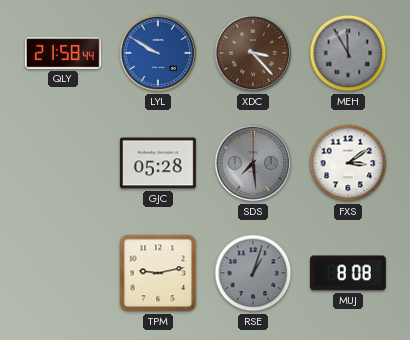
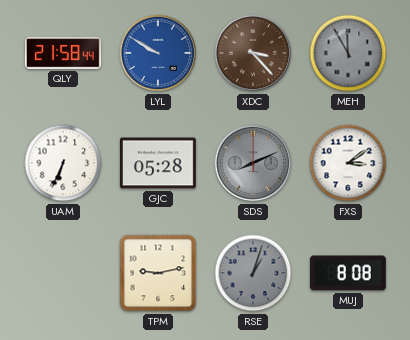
UAM: none -> 6:34
SDS: 7:29 -> 8:11
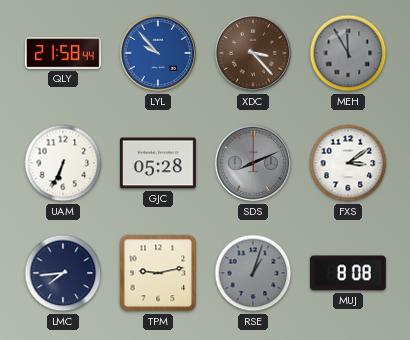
LYL: 9:50 -> 9:53
LMC: none -> 7:44
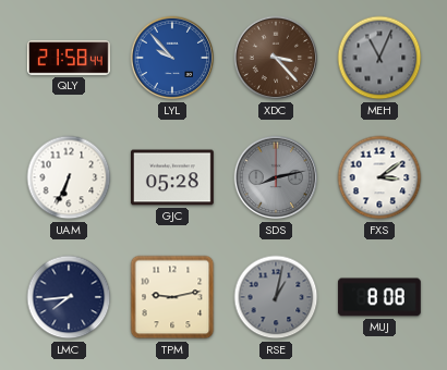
MEH: 11:55 -> 11:04
SDS: 8:11 -> 8:13
RSE: 1:03 -> 1:02
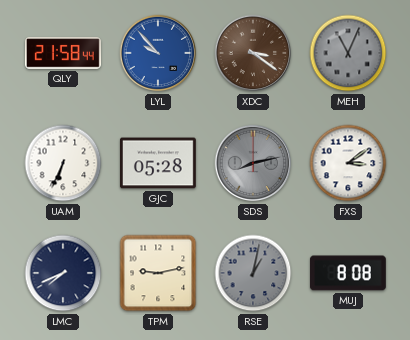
XDC: 3:23 -> 3:21
LMC: 7:44 -> 7:41
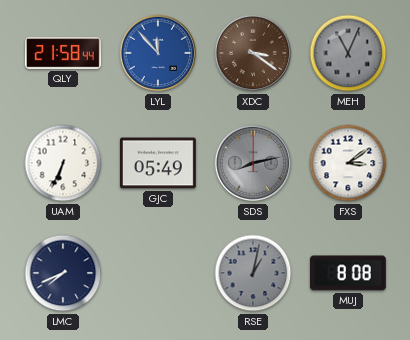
LYL: 9:53 -> 11:53
GJC: 05:28 -> 05:49
TPM: 9:13 -> none
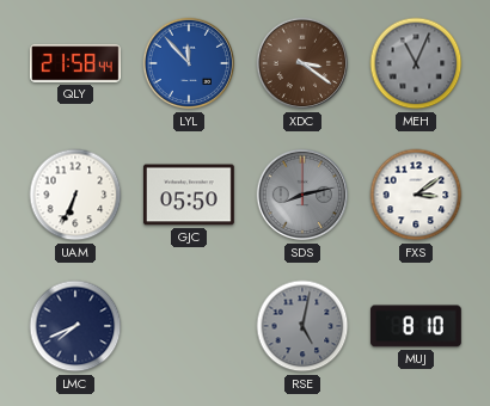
GJC: 05:49 -> 05:50
RSE: 1:02 -> 5:02
MUJ: 8:08 -> 8:10
